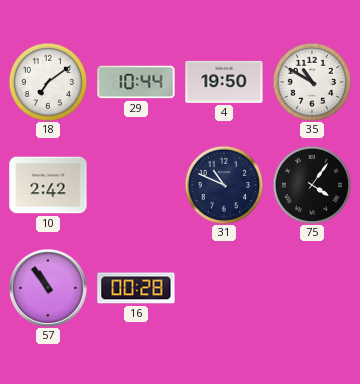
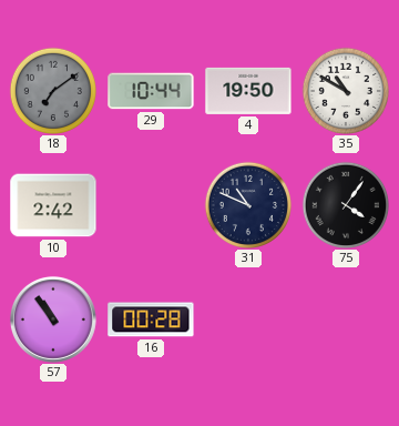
18 dial: white -> grey
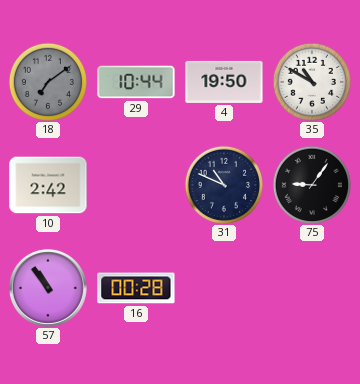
75: 4:06 -> 9:06
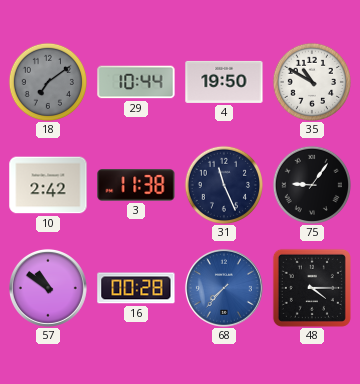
3: none -> 11:38
31: 10:49 -> 11:26
57: 10:54 -> 10:51
68: none -> 7:37
48: none -> 4:15
